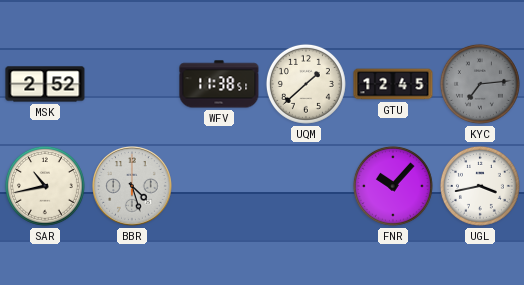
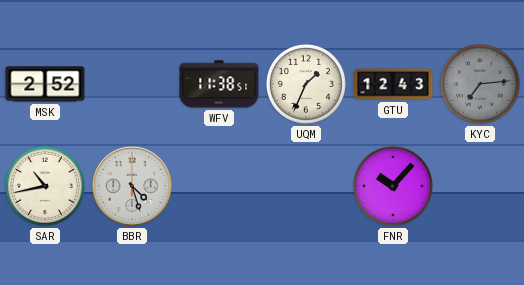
UQM: 1:38 -> 1:34
GTU: 12:45 -> 12:43
UGL: 3:43 -> none
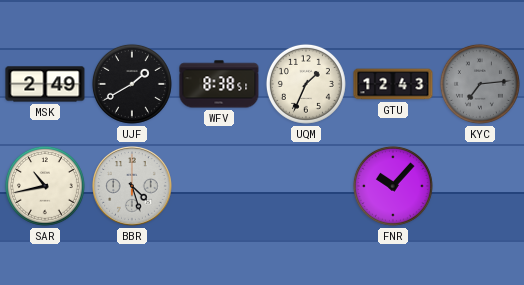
MSK: 2:52 -> 2:49
UJF: none -> 1:40
WFV: 11:38 -> 8:38
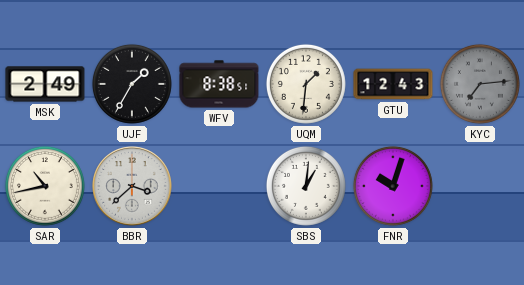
UJF: 1:40 -> 1:35
UQM: 1:34 -> 1:31
BBR: 4:27 -> 3:38
SBS: none -> 1:01
FNR: 10:07 -> 10:03
